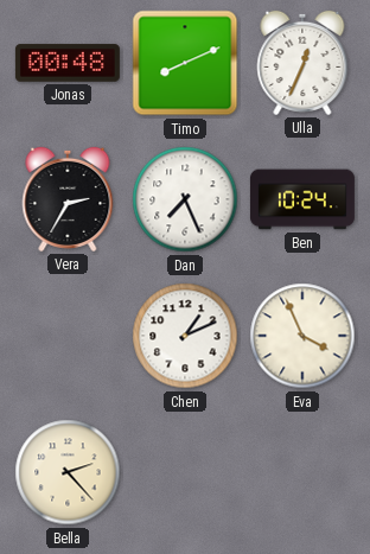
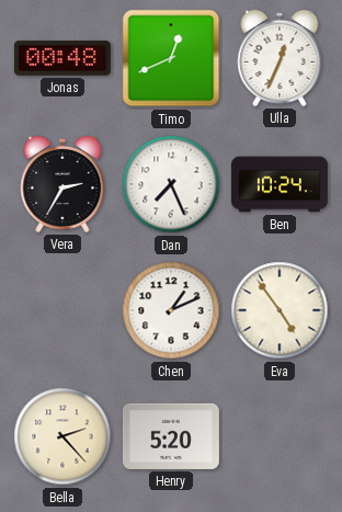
Timo: 8:11 -> 12:41
Eva: 3:56 -> 4:54
Henry: none -> 5:20
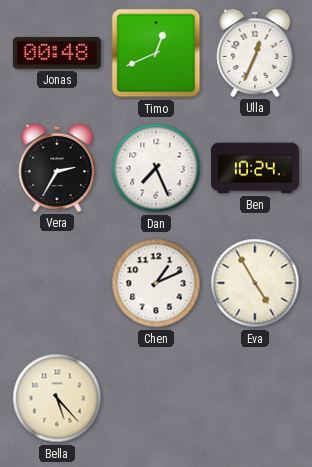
Eva: 4:54 -> 4:55
Bella: 2:23 -> 5:23
Henry: 5:20 -> none
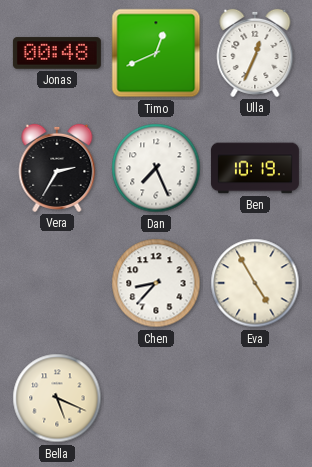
Ben: 10:24 -> 10:19
Chen: 1:11 -> 8:37
Bella: 5:23 -> 5:19
